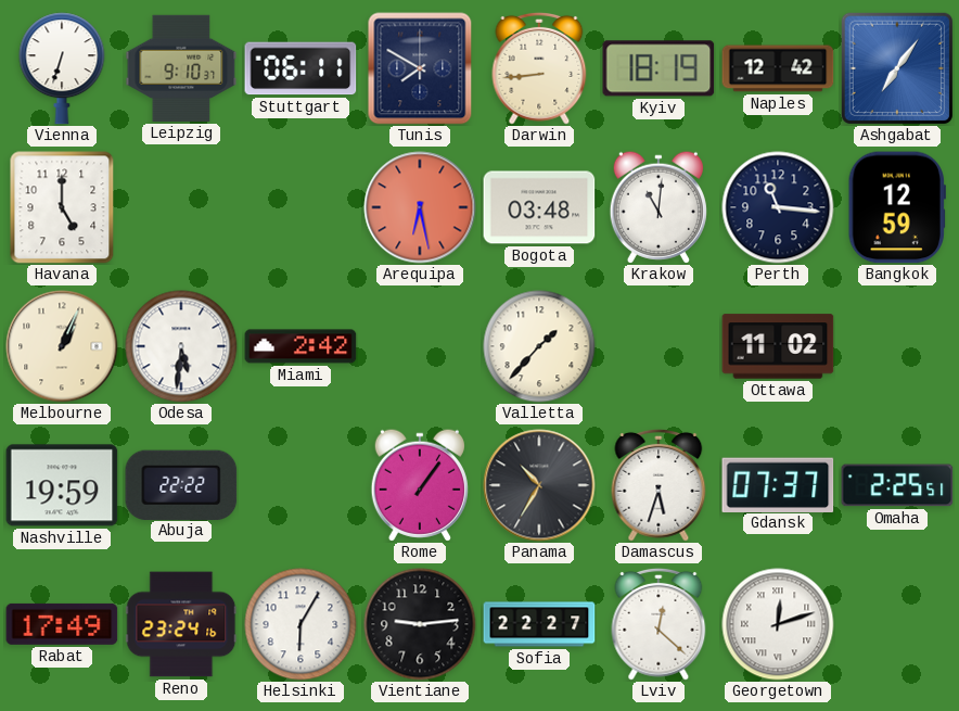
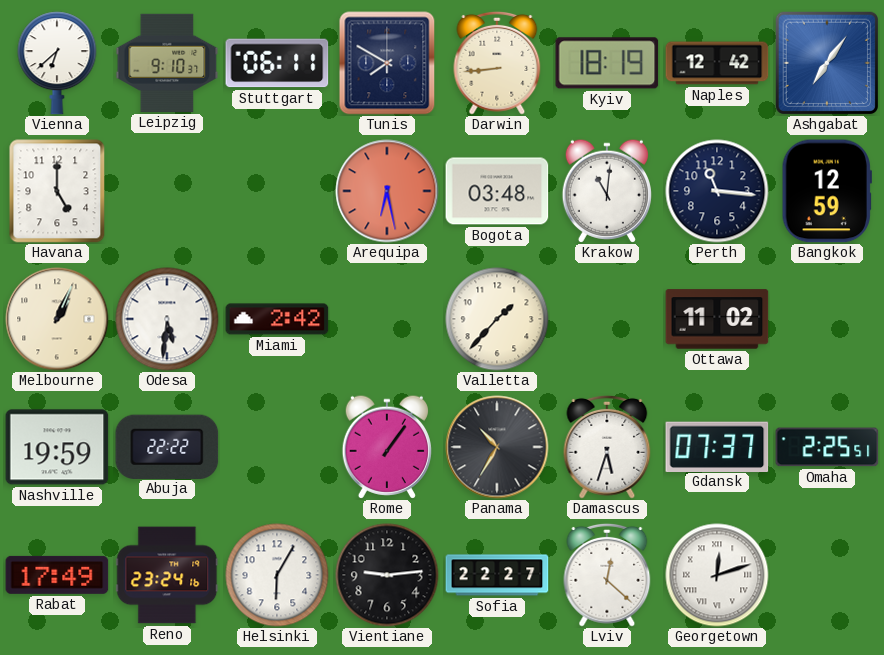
Vienna: 6:33 -> 6:38
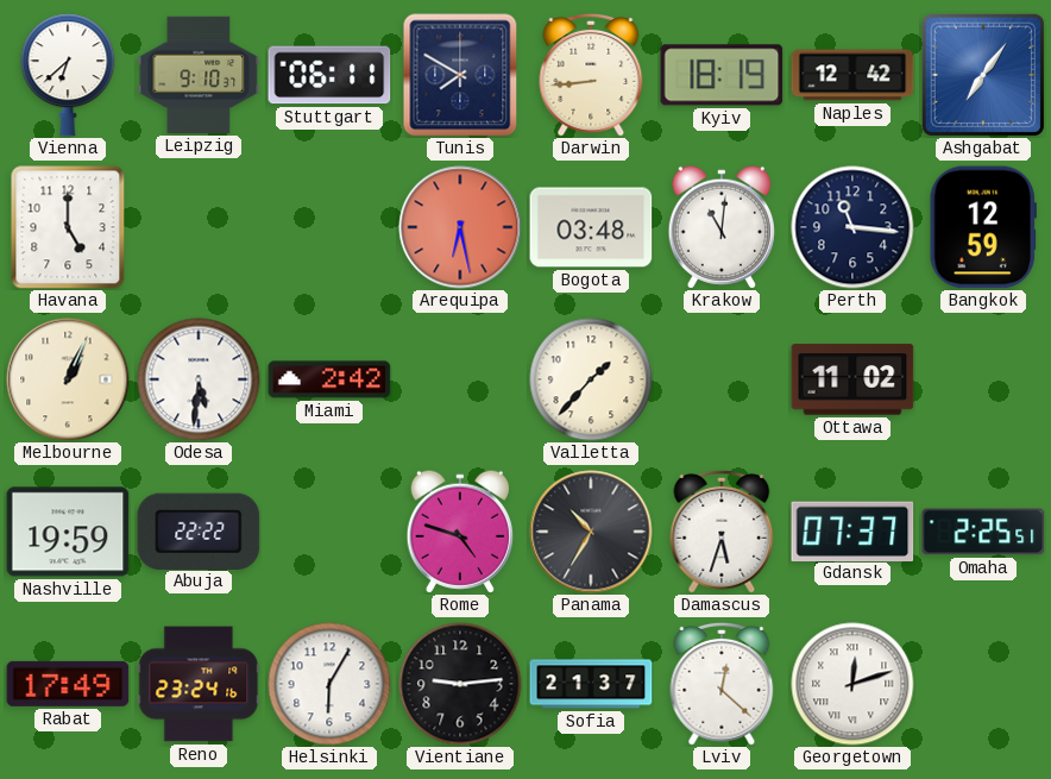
Rome: 1:06 -> 4:48
Sofia: 22:27 -> 21:37
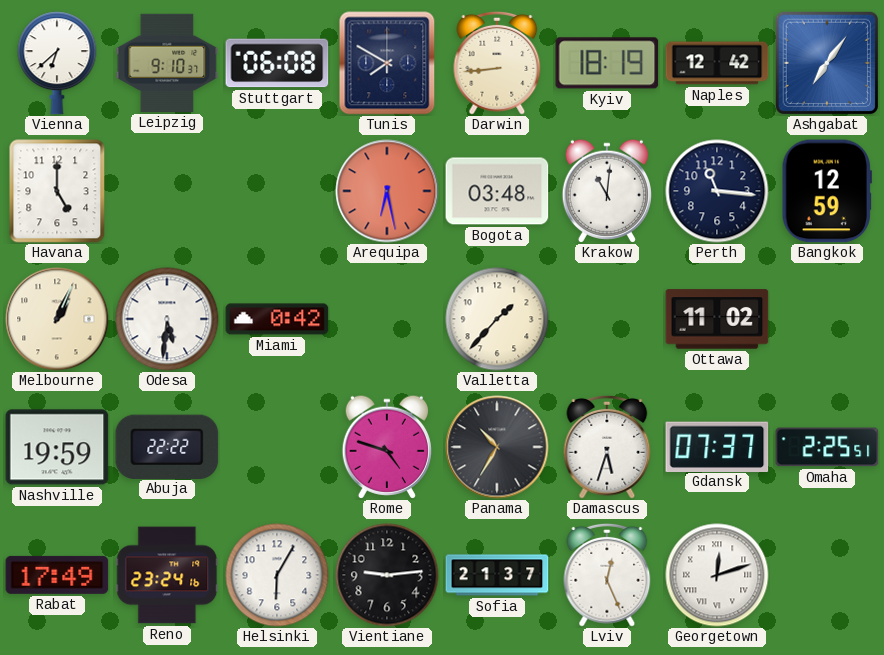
Stuttgart: 06:11 -> 06:08
Miami: 2:42 -> 0:42
Lviv: 12:22 -> 12:26
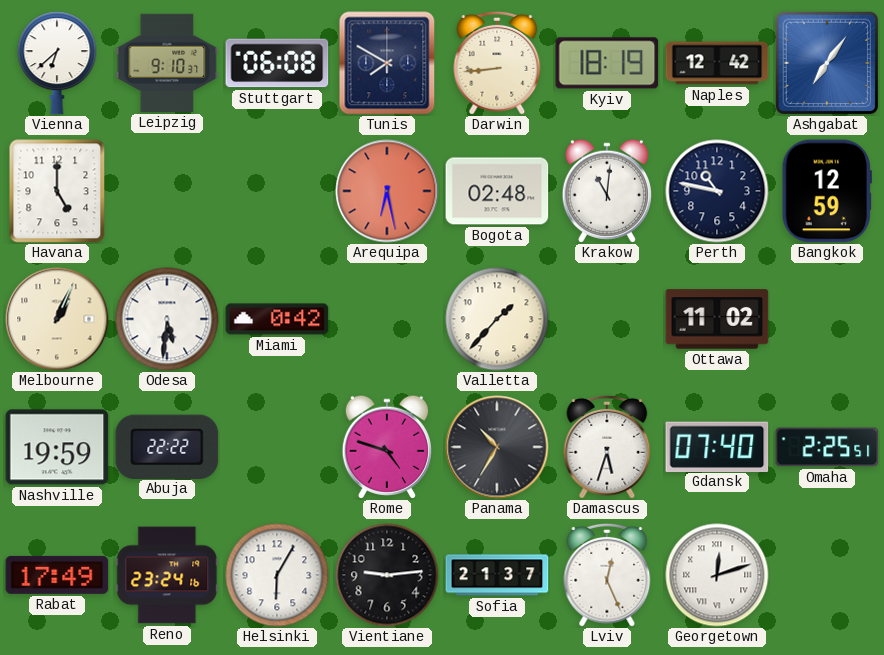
Bogota: 03:48 -> 02:48
Perth: 11:16 -> 10:47
Gdansk: 07:37 -> 07:40
